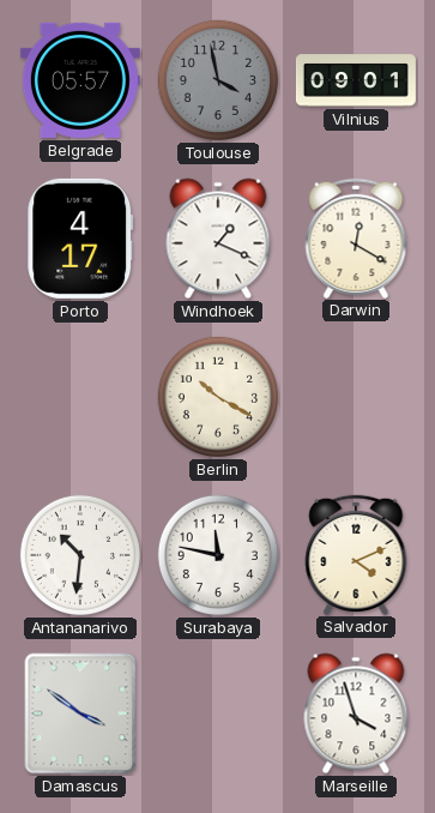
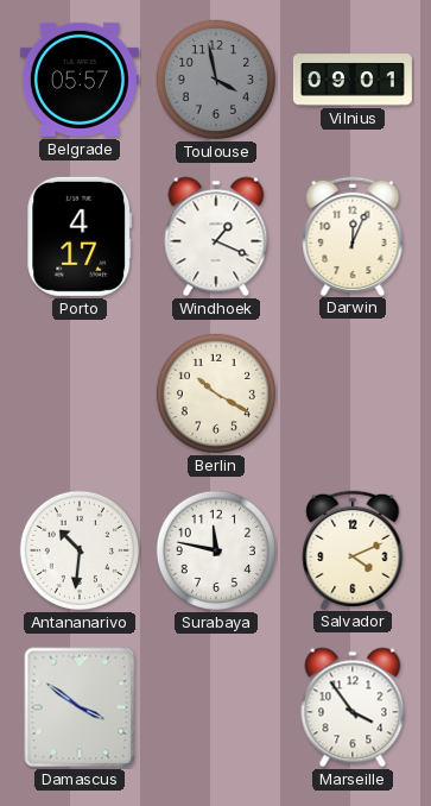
Darwin: 12:20 -> 12:04
Marseille: 3:57 -> 3:54
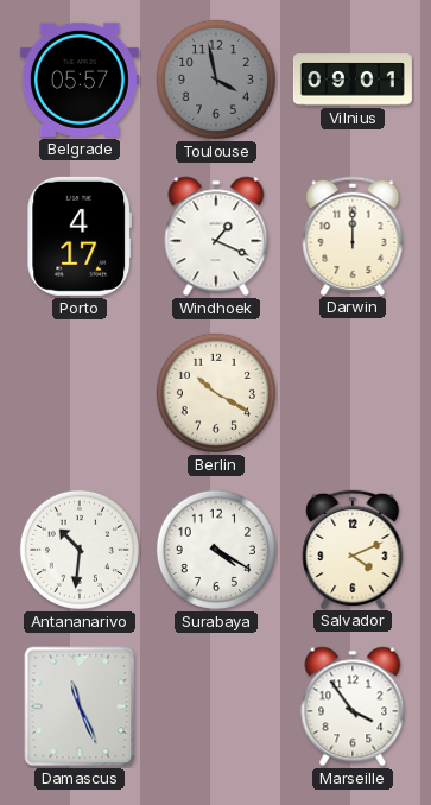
Darwin: 12:04 -> 12:00
Surabaya: 11:47 -> 4:20
Damascus: 3:51 -> 11:26
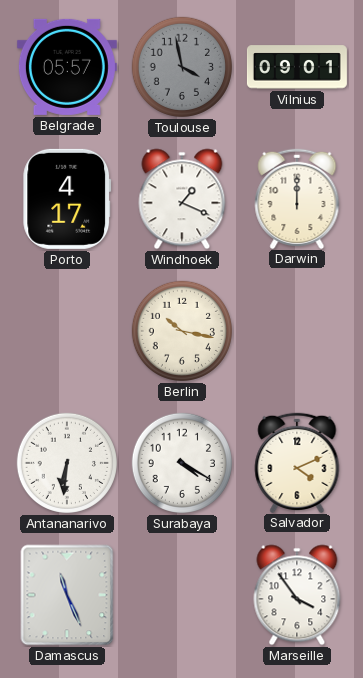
Berlin: 10:20 -> 10:17
Antananarivo: 10:31 -> 6:31
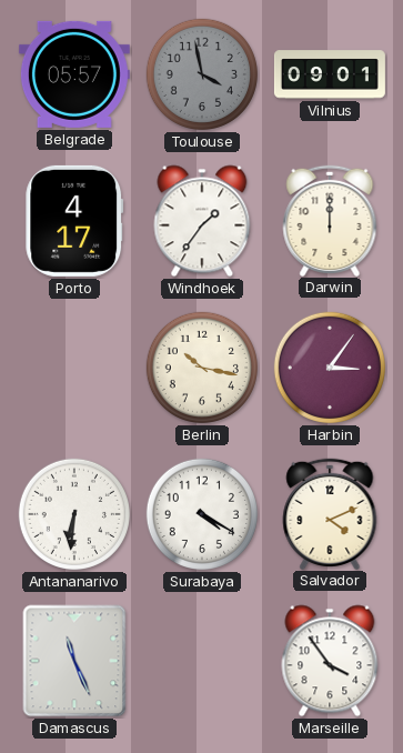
Windhoek: 1:19 -> 1:36
Harbin: none -> 3:06
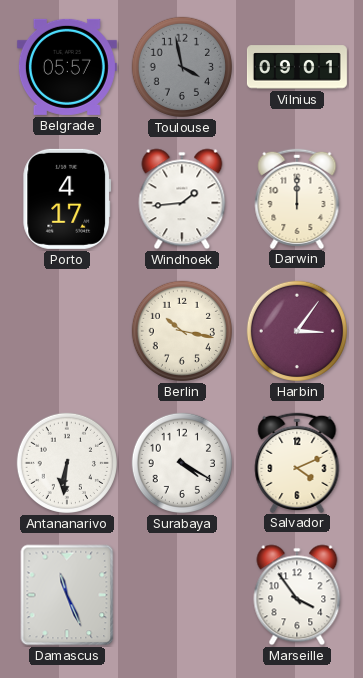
Windhoek: 1:36 -> 1:44
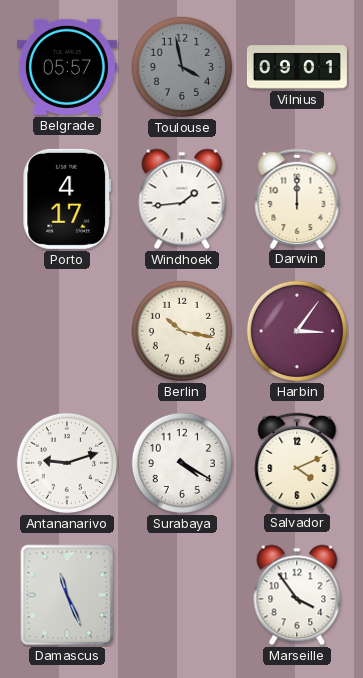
Antananarivo: 6:31 -> 9:12
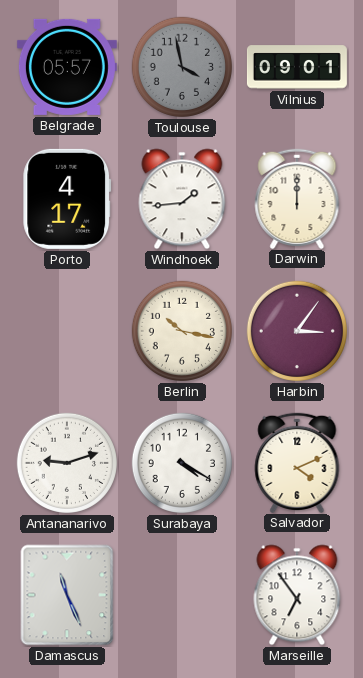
Marseille: 3:54 -> 6:54
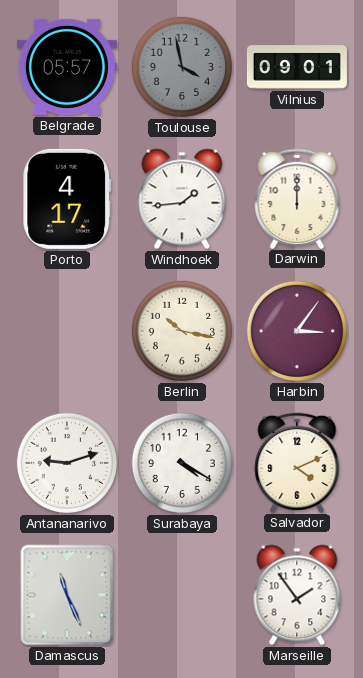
Marseille: 6:54 -> 1:54
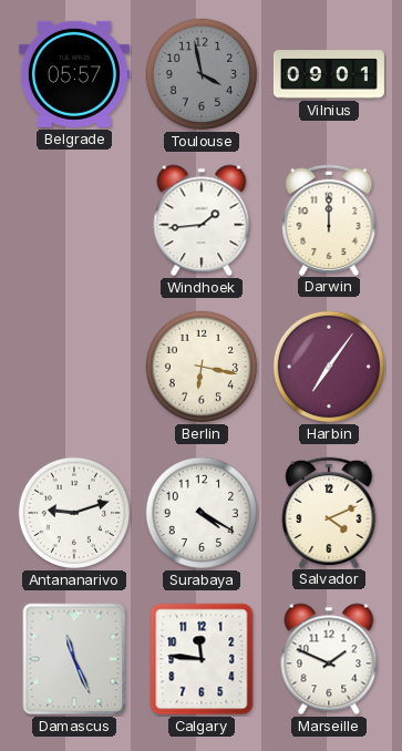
Porto: 4:17 -> none
Berlin: 10:17 -> 6:17
Harbin: 3:06 -> 7:06
Calgary: none -> 11:46
Marseille: 1:54 -> 1:49
